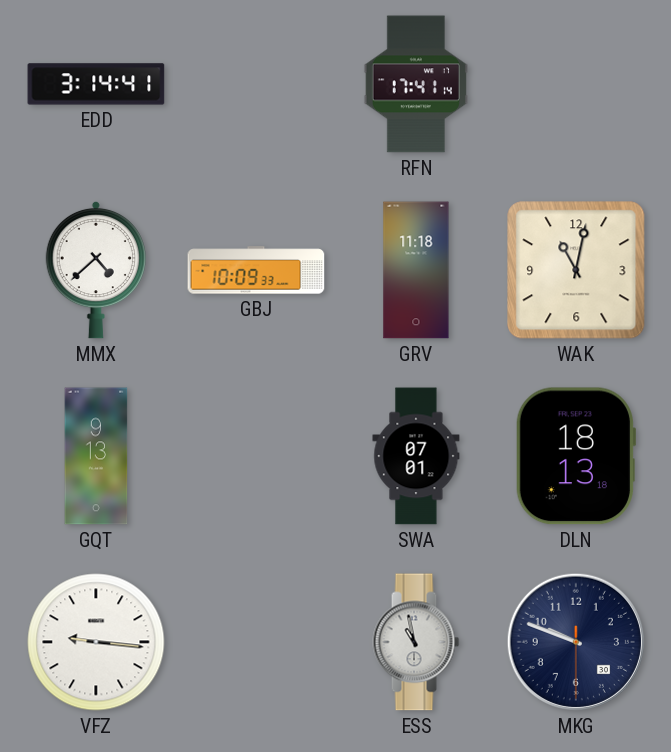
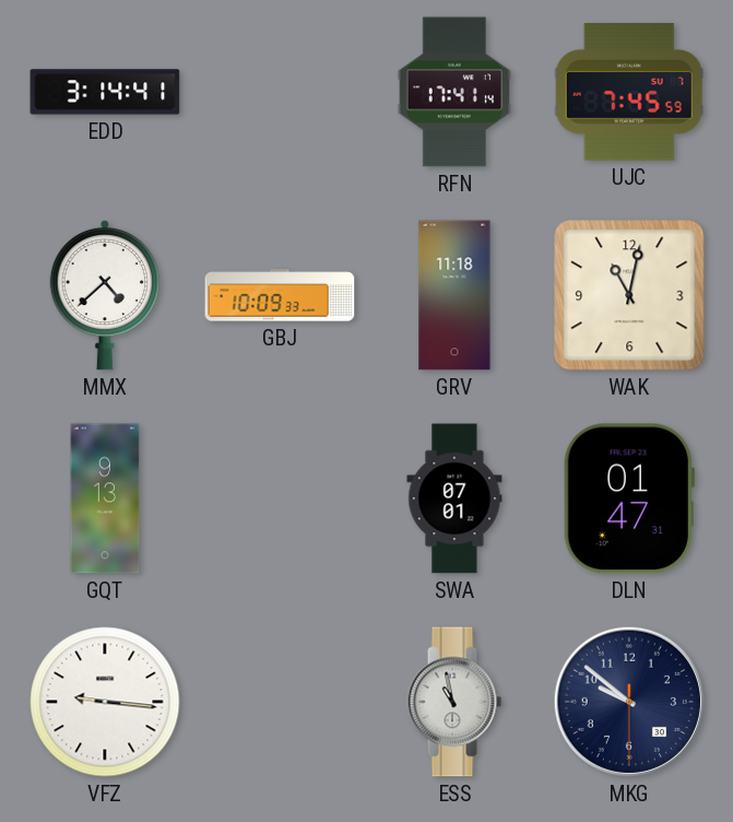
UJC: none -> 7:45
DLN: 18:13 -> 01:47
MKG: 9:48 -> 9:51
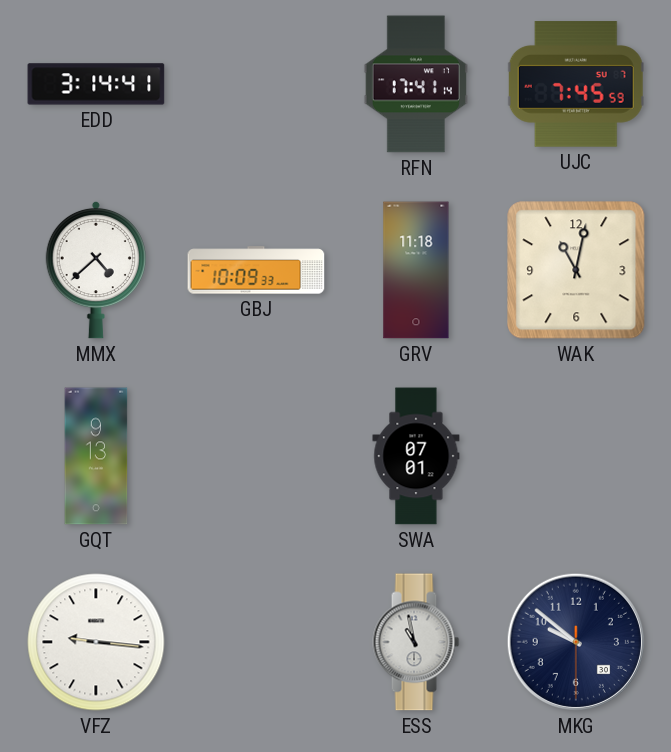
DLN: 01:47 -> none
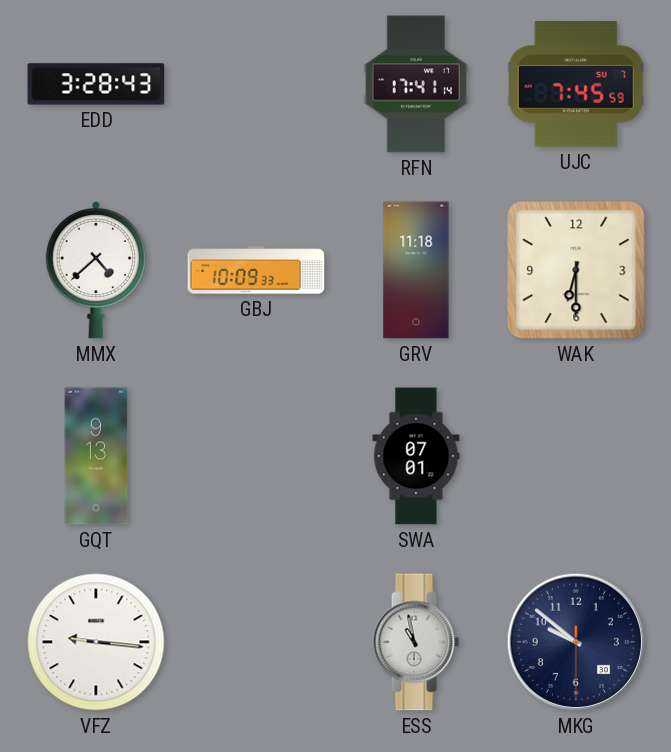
EDD: 3:14 -> 3:28
WAK: 11:02 -> 6:30
